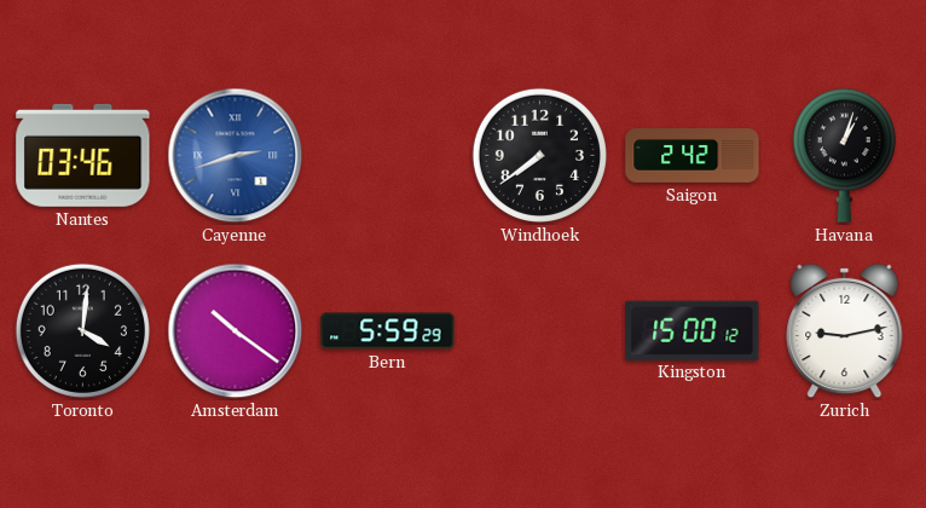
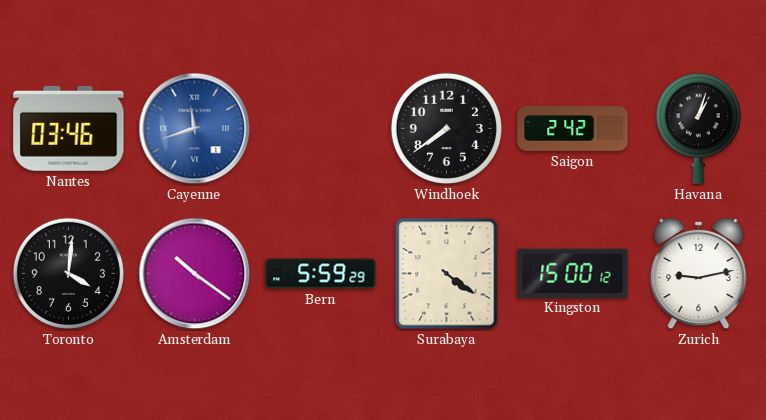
Cayenne: 2:42 -> 11:42
Surabaya: none -> 4:21
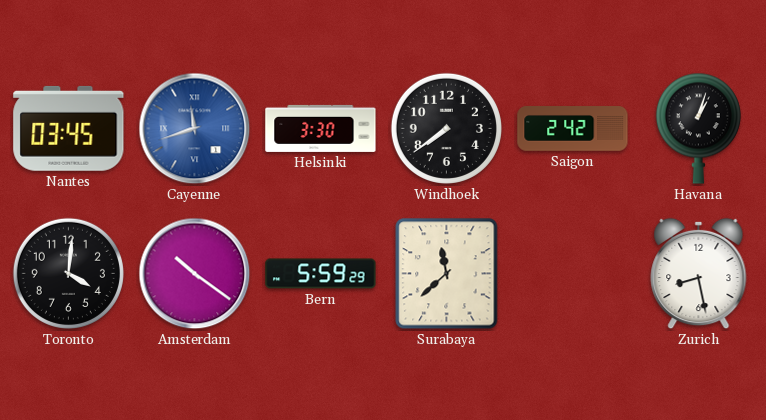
Nantes: 03:46 -> 03:45
Helsinki: none -> 3:30
Surabaya: 4:21 -> 11:38
Kingston: 15:00 -> none
Zurich: 9:13 -> 8:28
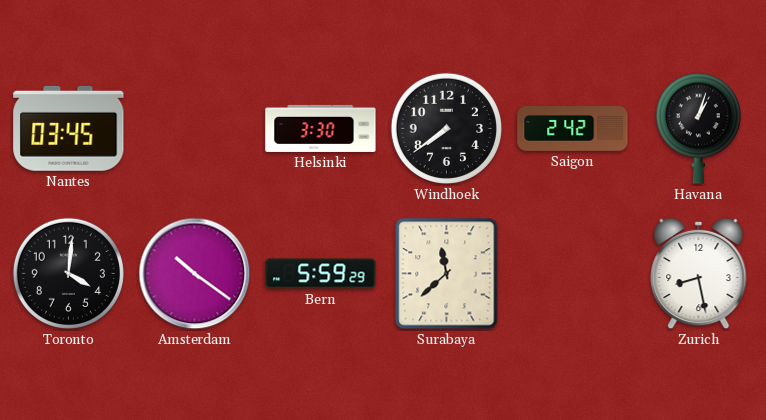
Cayenne: 11:42 -> none
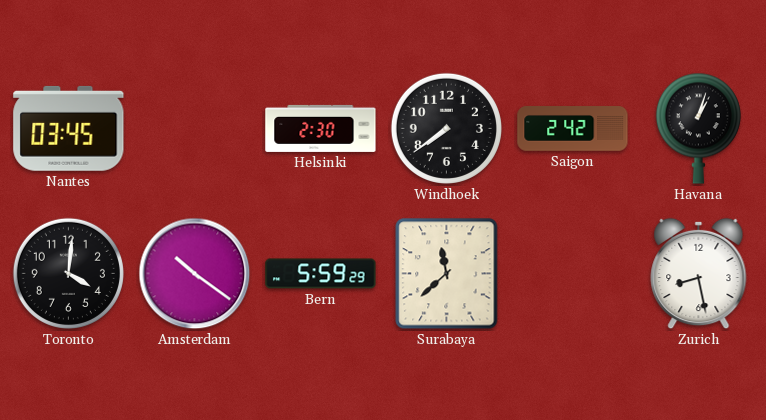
Helsinki: 3:30 -> 2:30
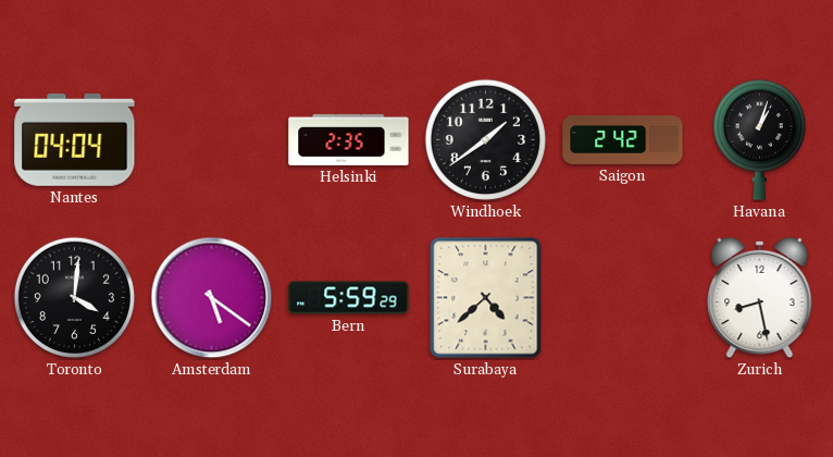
Nantes: 03:45 -> 04:04
Helsinki: 2:30 -> 2:35
Windhoek: 7:39 -> 1:39
Amsterdam: 10:21 -> 5:21
Surabaya: 11:38 -> 4:38
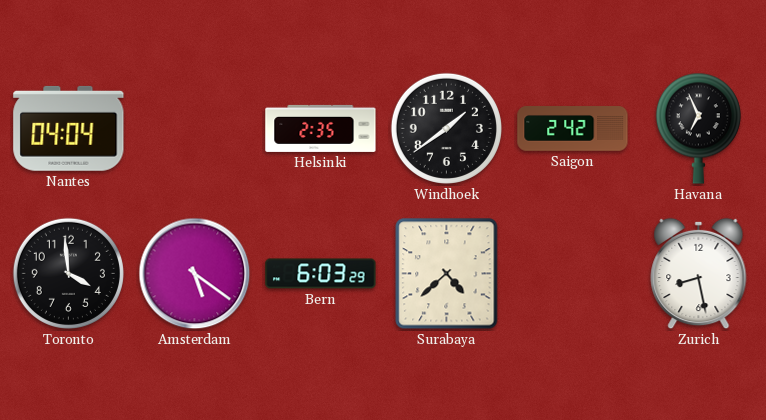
Havana: 1:03 -> 6:56
Toronto: 4:01 -> 3:59
Bern: 5:59 -> 6:03
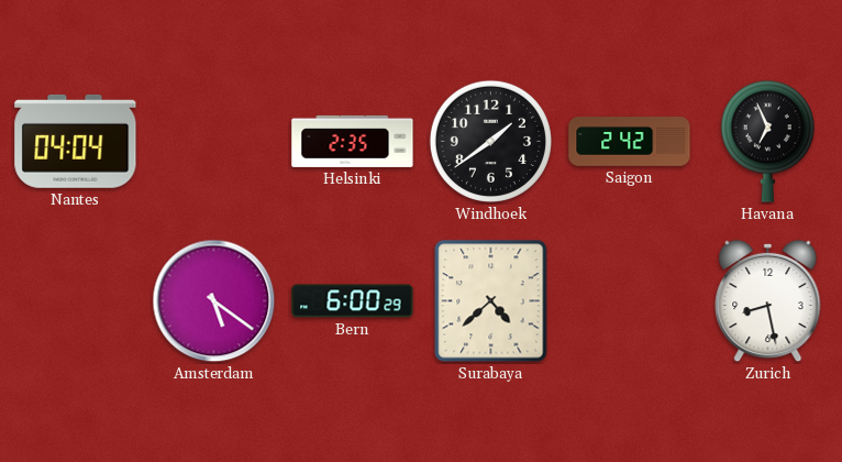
Toronto: 3:59 -> none
Bern: 6:03 -> 6:00
